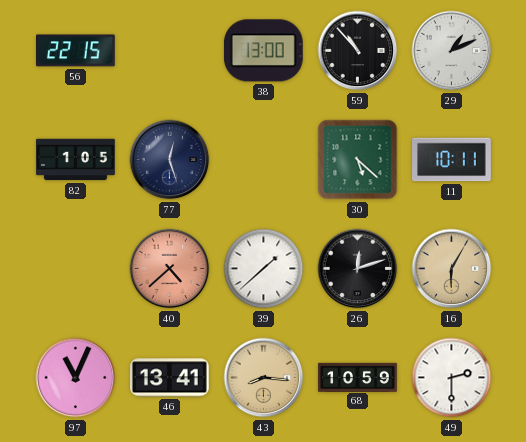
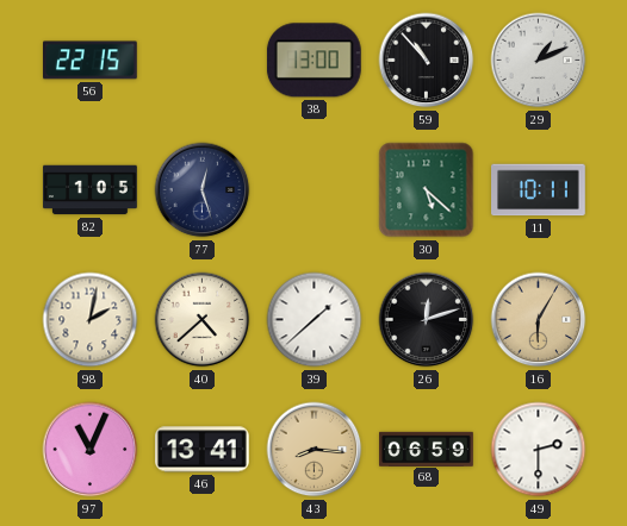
98: none -> 2:02
40 dial: salmon -> cream
68: 10:59 -> 06:59
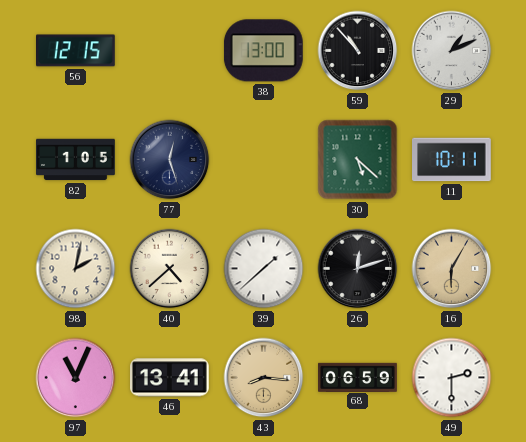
56: 22:15 -> 12:15
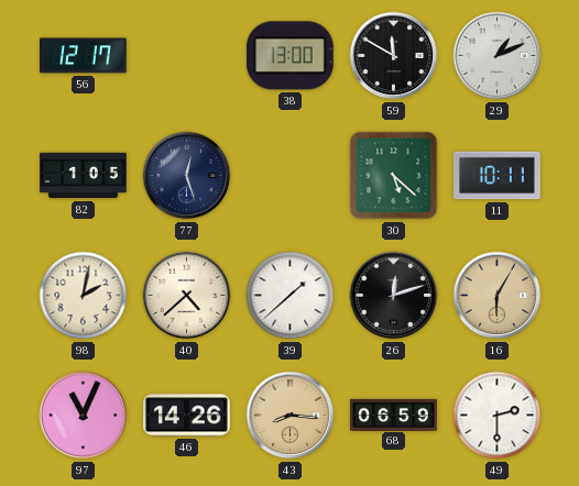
56: 12:15 -> 12:17
59: 10:53 -> 11:50
46: 13:41 -> 14:26
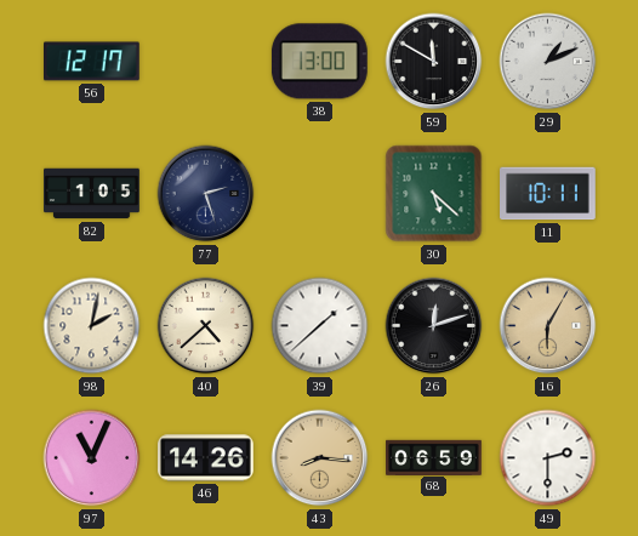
77: 12:27 -> 2:27
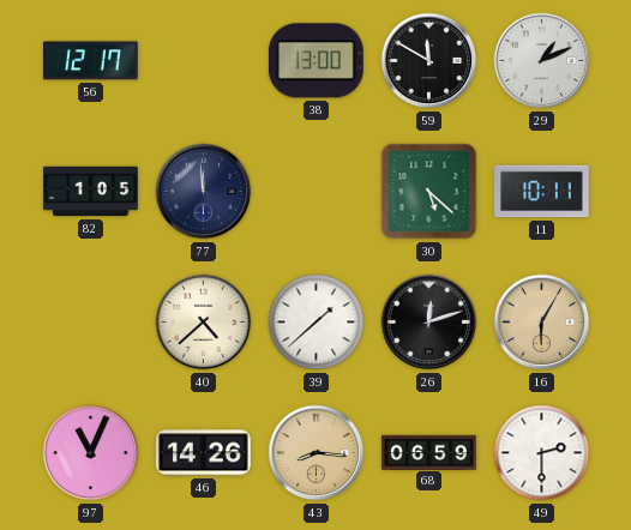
77: 2:27 -> 11:59
98: 2:02 -> none
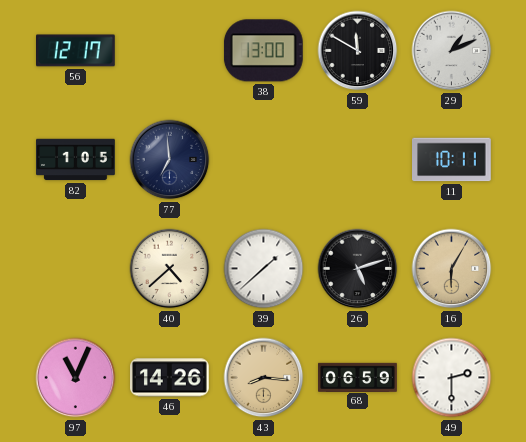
77: 11:59 -> 6:59
30: 5:22 -> none
26: 12:12 -> 5:12
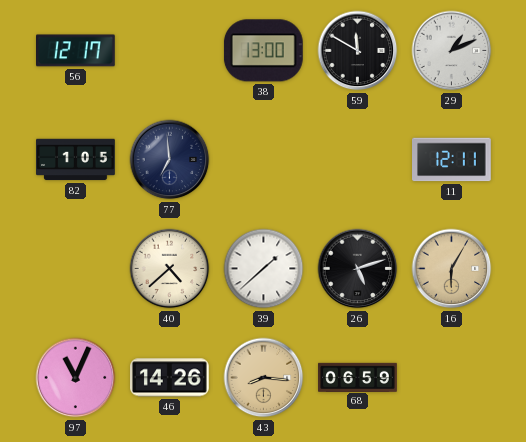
11: 10:11 -> 12:11
49: 2:30 -> none
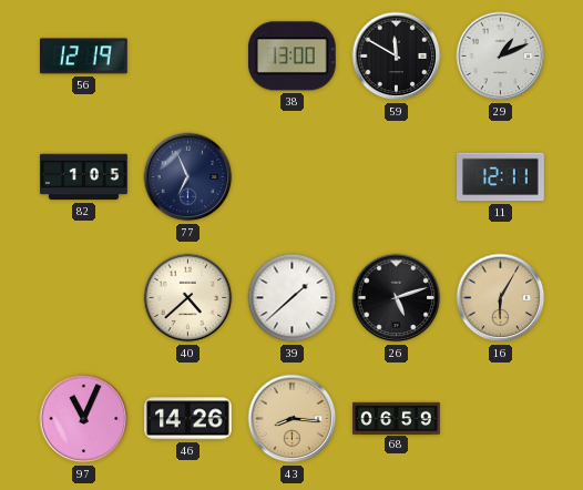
56: 12:17 -> 12:19
77: 6:59 -> 6:56
